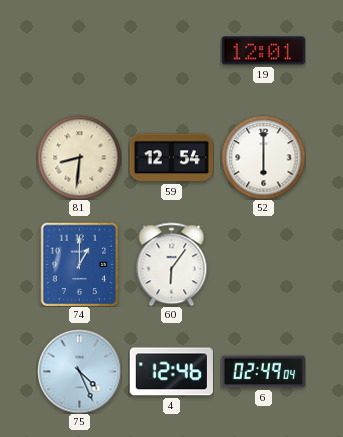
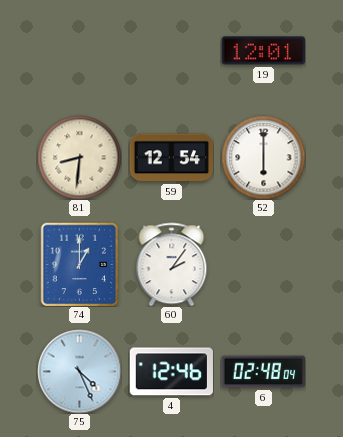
60: 6:06 -> 2:06
6: 02:49 -> 02:48
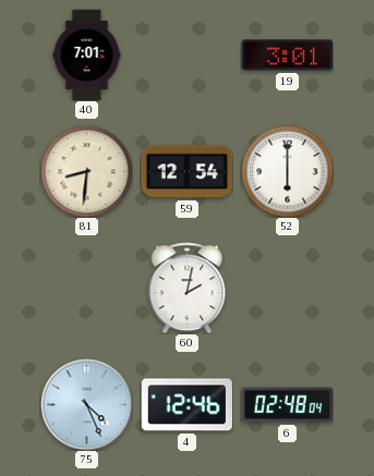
40: none -> 7:01
19: 12:01 -> 3:01
74: 1:00 -> none
60: 2:06 -> 2:02
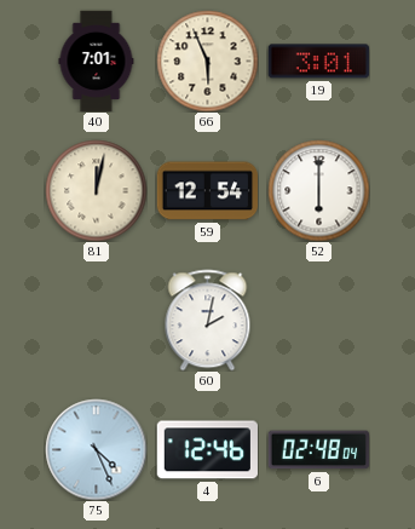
66: none -> 5:56
81: 8:31 -> 12:02
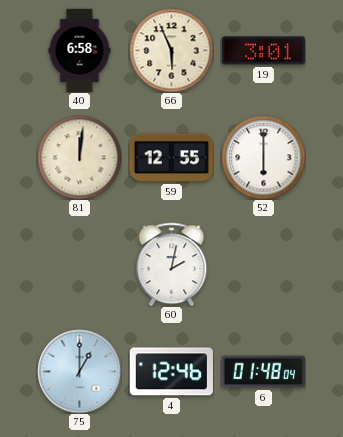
40: 7:01 -> 6:58
81: 12:02 -> 12:01
59: 12:54 -> 12:55
75: 4:26 -> 1:00
6: 02:48 -> 01:48
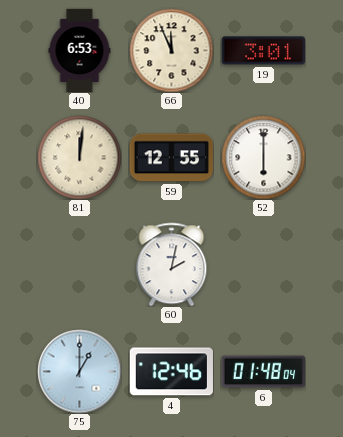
40: 6:58 -> 6:53
66: 5:56 -> 11:56
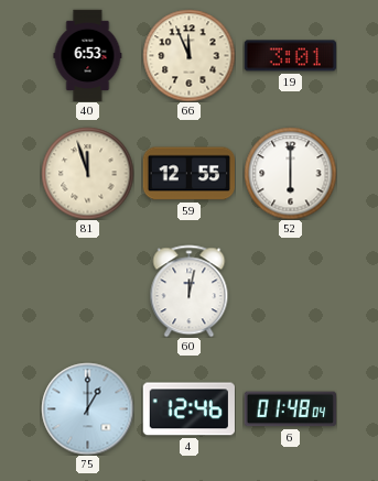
81: 12:01 -> 11:57
60: 2:02 -> 12:02
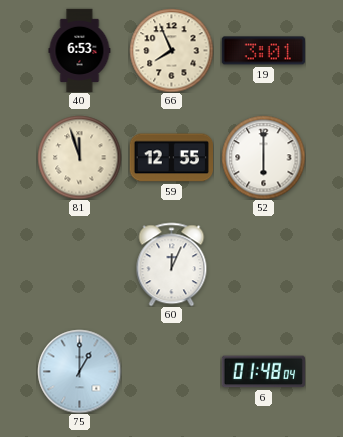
66: 11:56 -> 7:56
60: 12:02 -> 12:04
4: 12:46 -> none
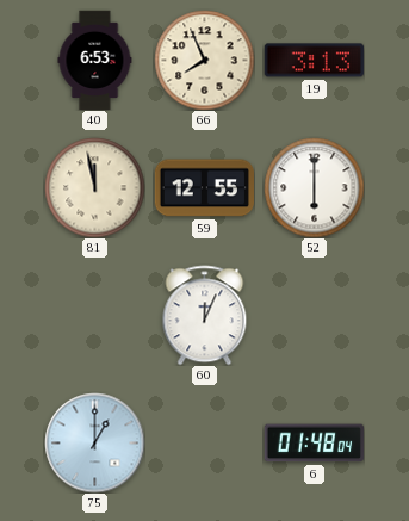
19: 3:01 -> 3:13
81: 11:57 -> 11:58
